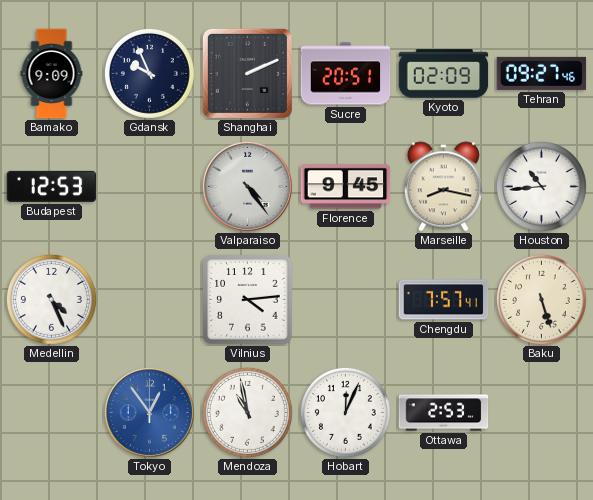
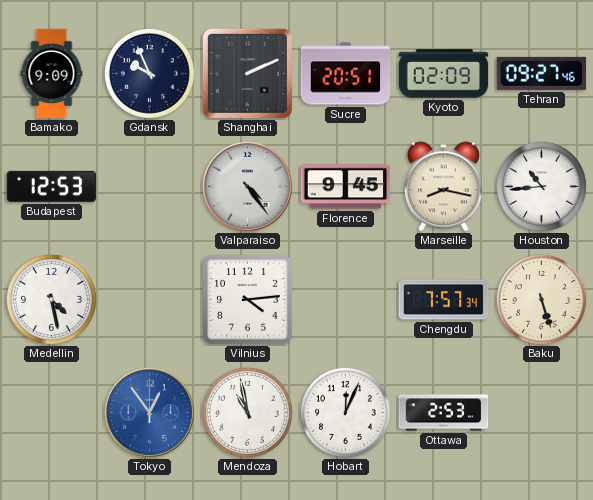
Medellin: 4:26 -> 4:28
Chengdu: 7:57:41 -> 7:57:34
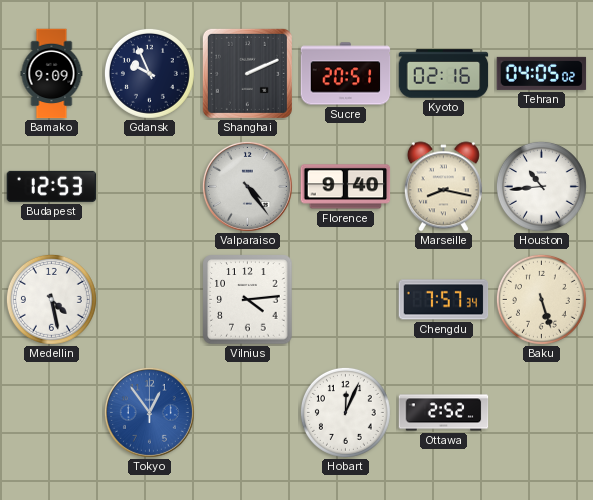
Kyoto: 02:09 -> 02:16
Tehran: 09:27 -> 04:05
Florence: 9:45 -> 9:40
Mendoza: 10:58 -> none
Ottawa: 2:53 -> 2:52
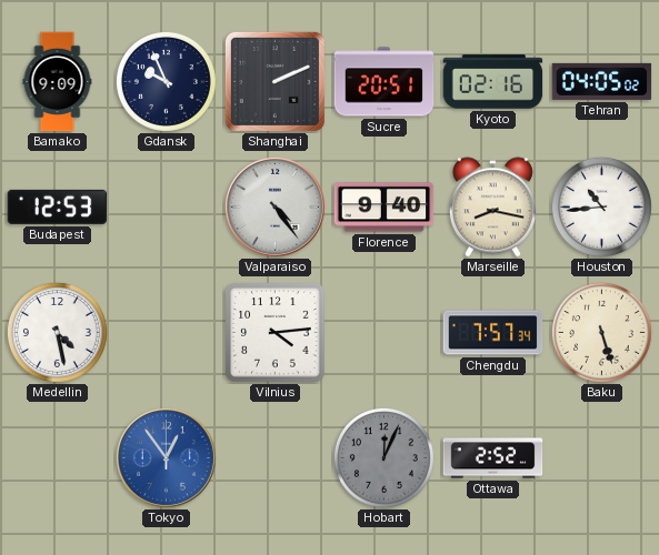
Hobart dial: white -> grey
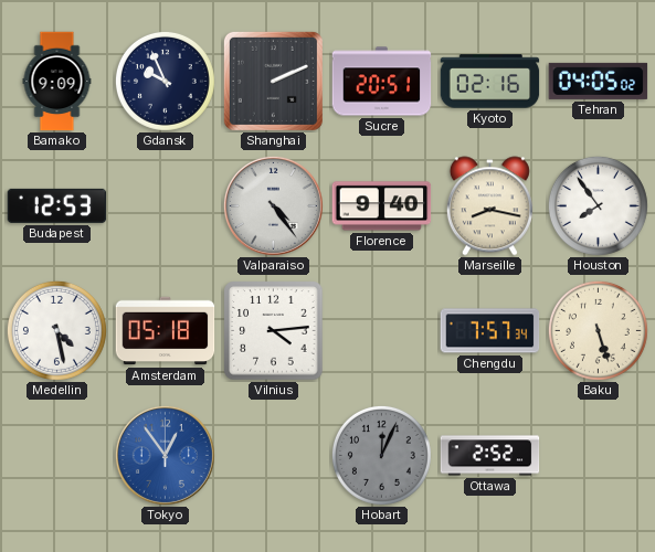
Houston: 10:44 -> 7:54
Amsterdam: none -> 05:18
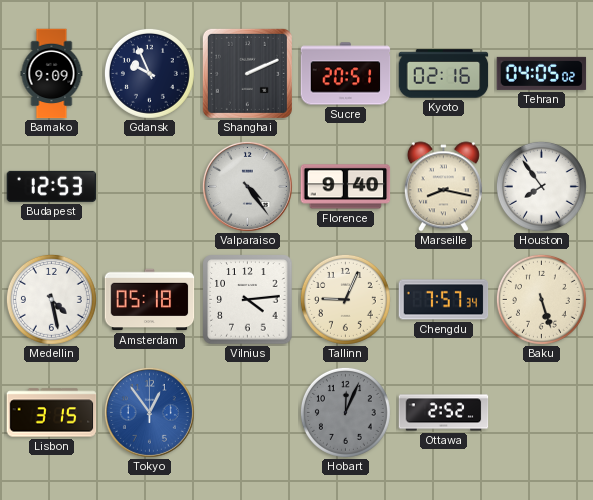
Tallinn: none -> 9:04
Lisbon: none -> 3:15
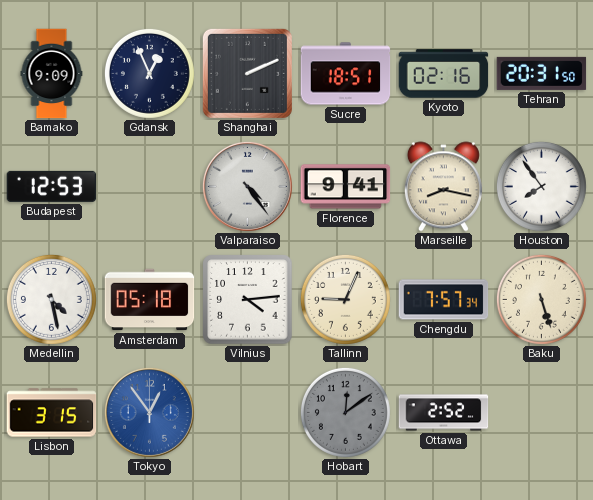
Gdansk: 9:56 -> 12:56
Sucre: 20:51 -> 18:51
Tehran: 04:05 -> 20:31
Florence: 9:40 -> 9:41
Hobart: 12:04 -> 12:09
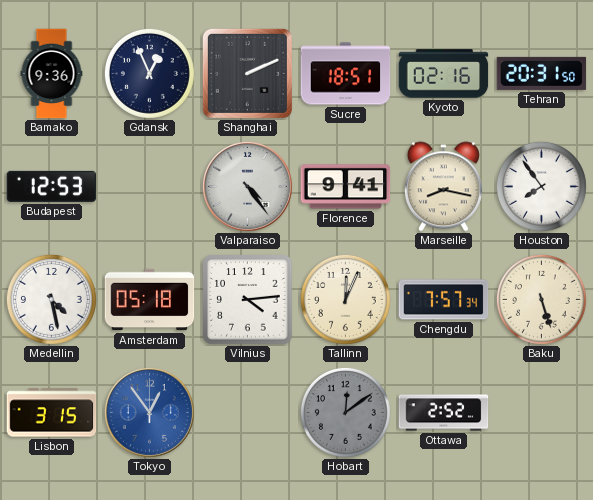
Bamako: 9:09 -> 9:36
Tallinn: 9:04 -> 12:04
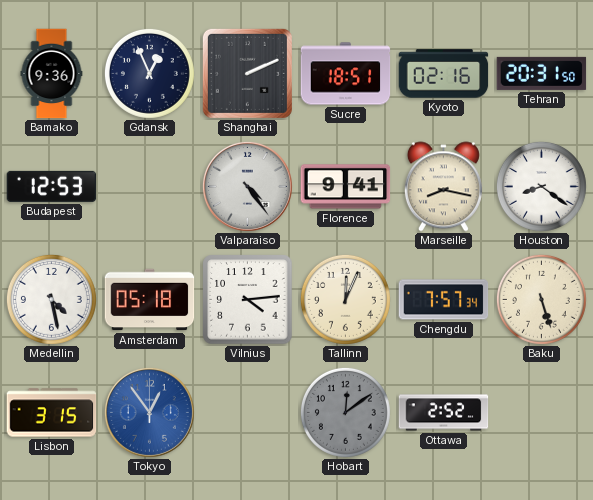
Houston: 7:54 -> 8:21
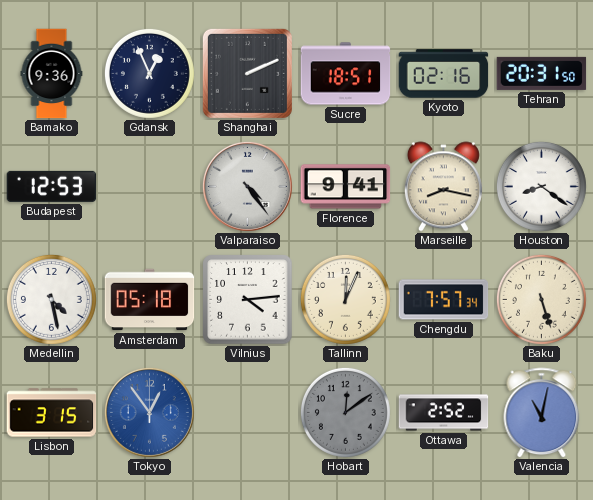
Valencia: none -> 11:02
